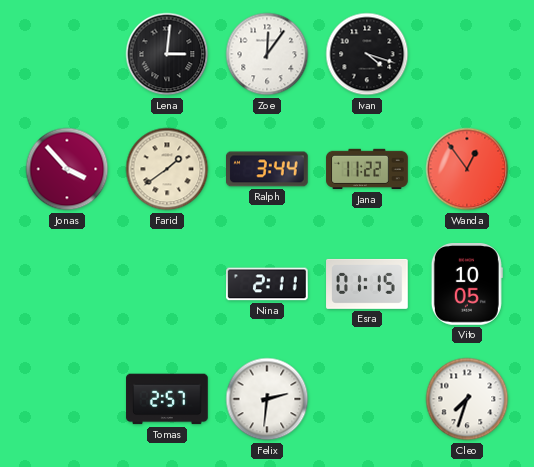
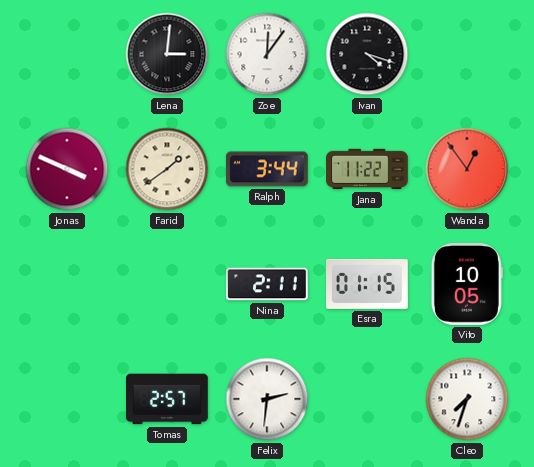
Jonas: 3:53 -> 3:49
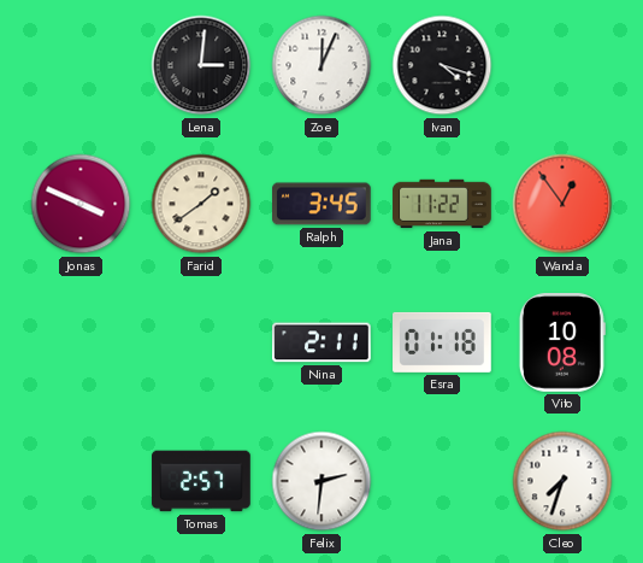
Zoe: 12:06 -> 12:04
Ralph: 3:44 -> 3:45
Esra: 01:15 -> 01:18
Vito: 10:05 -> 10:08
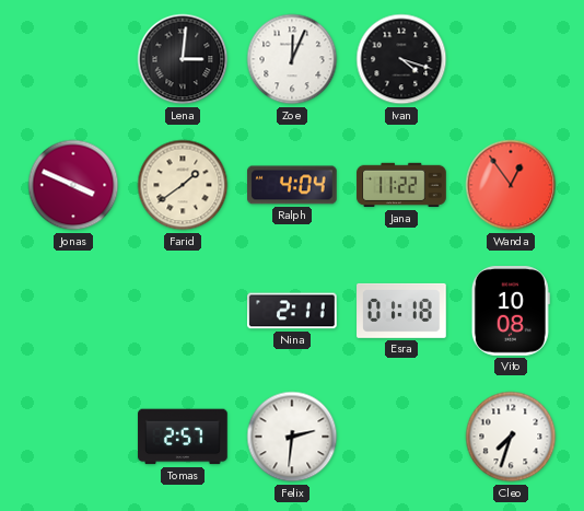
Ralph: 3:45 -> 4:04
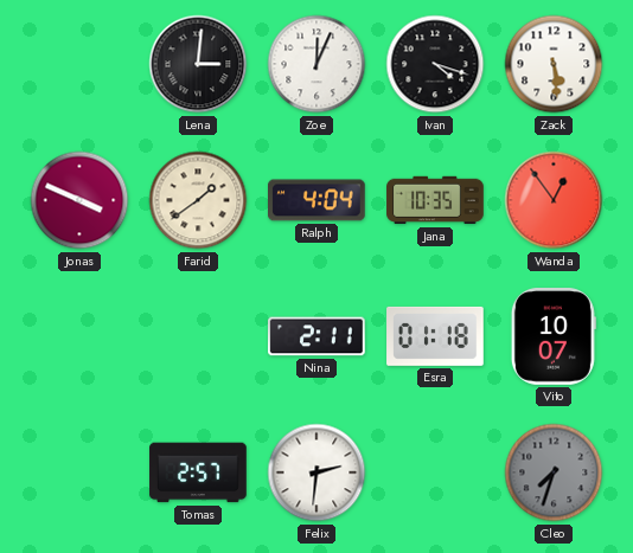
Zack: none -> 5:29
Jana: 11:22 -> 10:35
Vito: 10:08 -> 10:07
Cleo dial: white -> grey
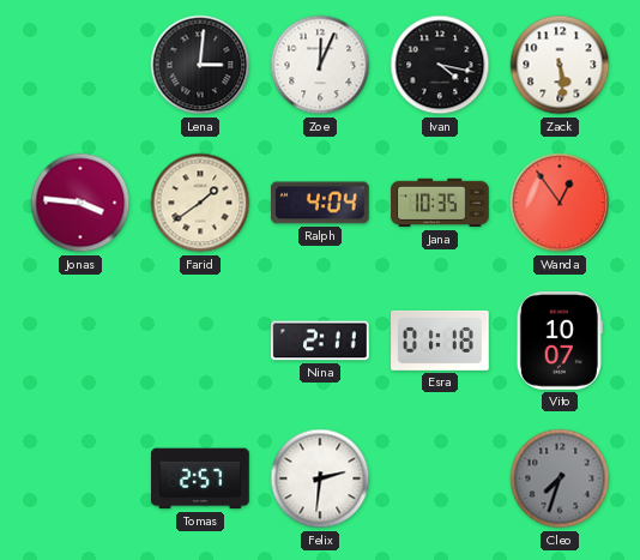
Ivan: 4:18 -> 4:17
Jonas: 3:49 -> 3:46
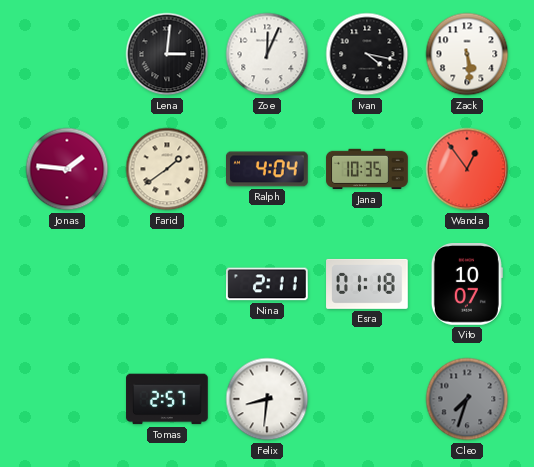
Jonas: 3:46 -> 1:46
Felix: 2:31 -> 8:31
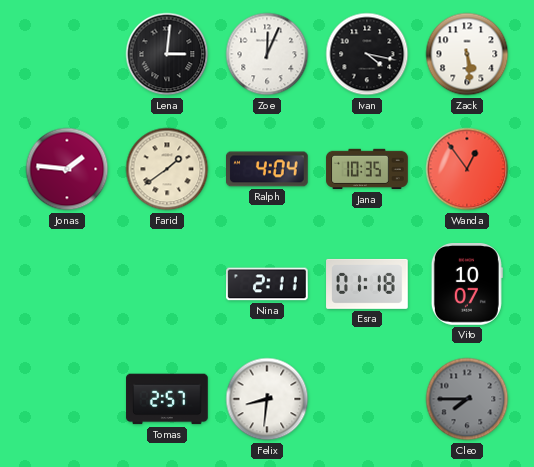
Cleo: 7:33 -> 7:45
